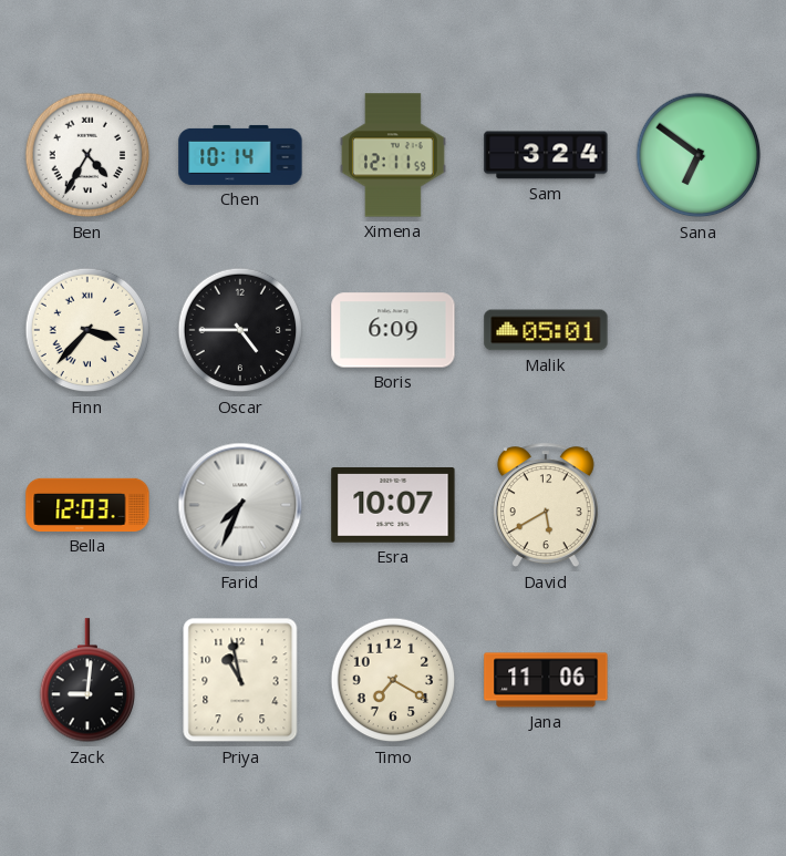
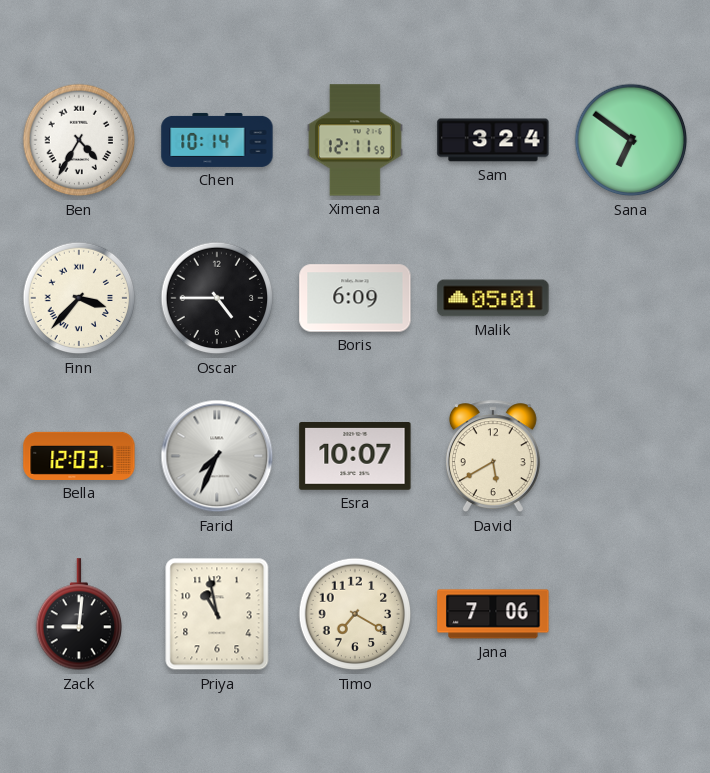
Jana: 11:06 -> 7:06
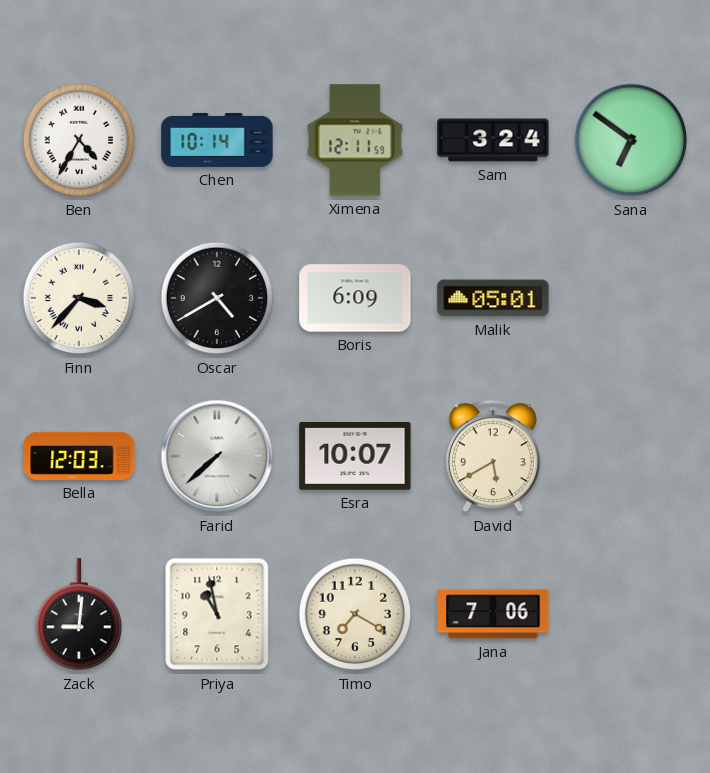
Oscar: 4:45 -> 4:40
Farid: 7:34 -> 7:38
